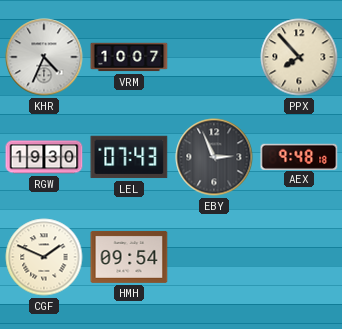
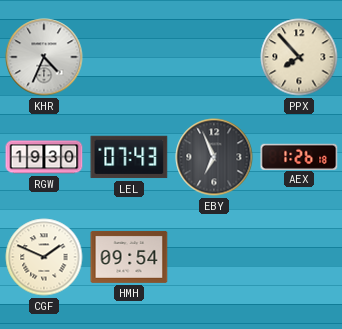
VRM: 10:07 -> none
EBY: 2:56 -> 6:56
AEX: 9:48 -> 1:26
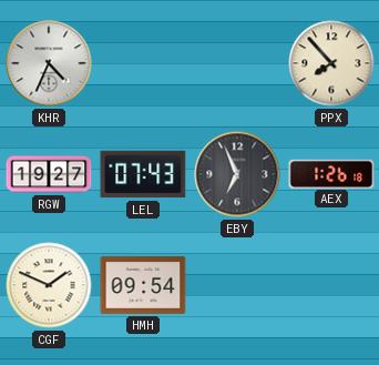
RGW: 19:30 -> 19:27
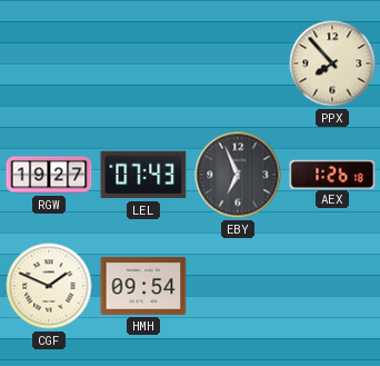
KHR: 4:34 -> none
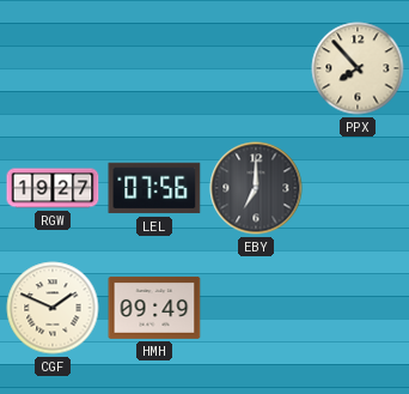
LEL: 07:43 -> 07:56
EBY: 6:56 -> 7:00
AEX: 1:26 -> none
HMH: 09:54 -> 09:49
